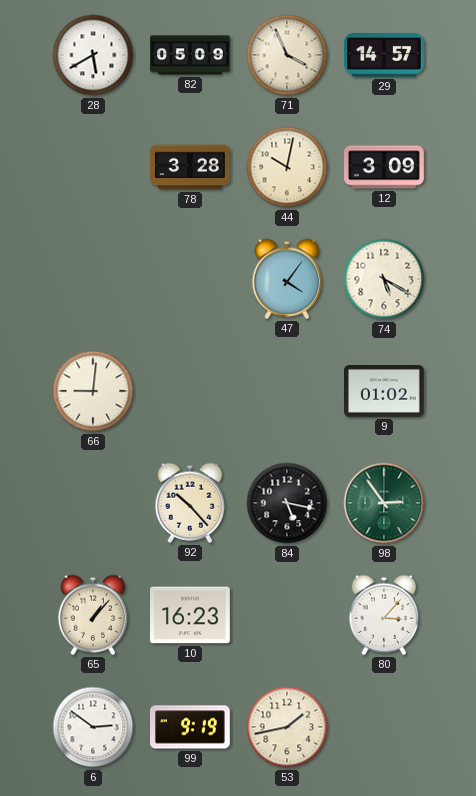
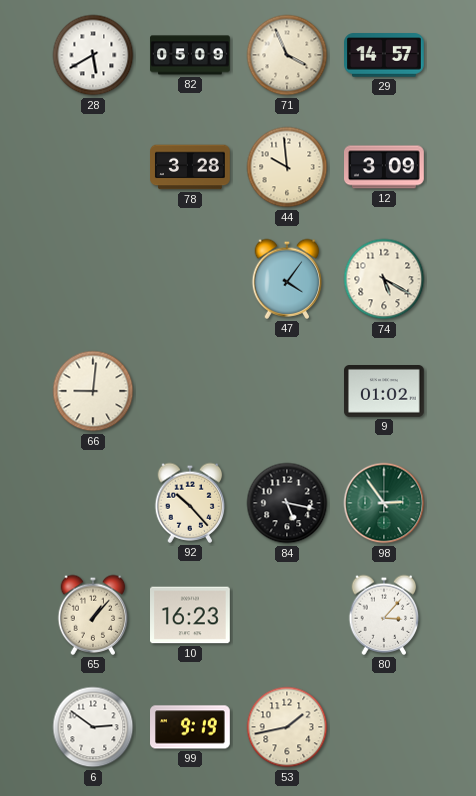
44: 10:02 -> 9:59
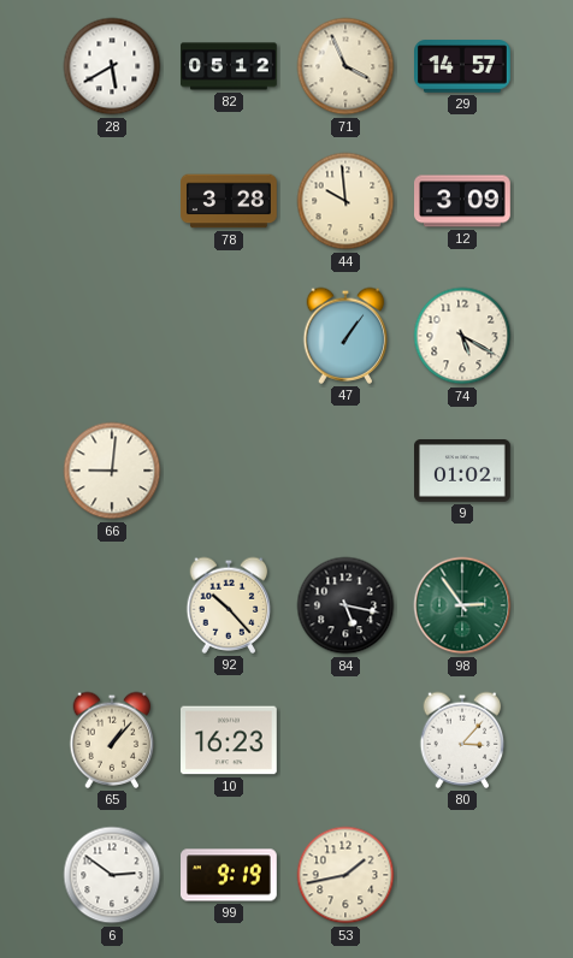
82: 05:09 -> 05:12
47: 4:06 -> 1:06
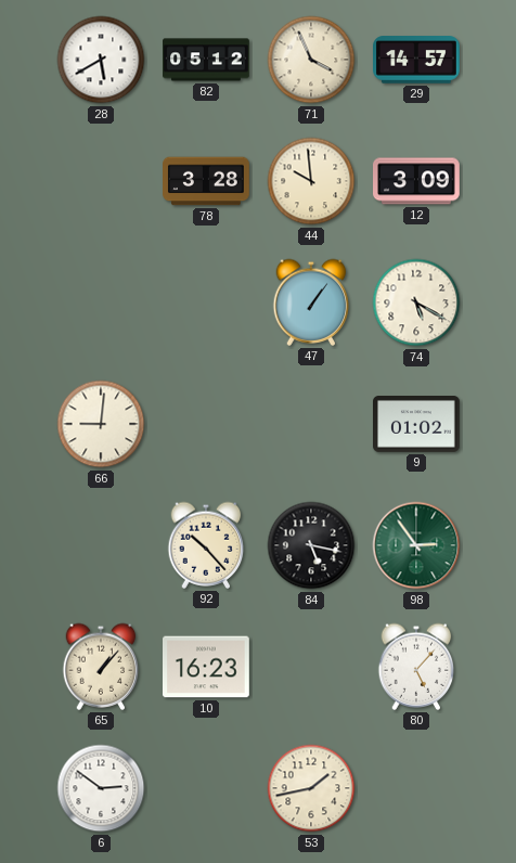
80: 3:07 -> 5:07
99: 9:19 -> none
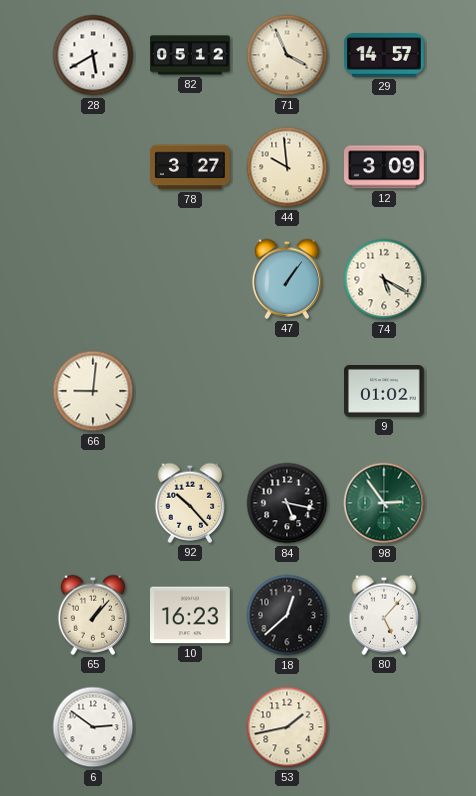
78: 3:28 -> 3:27
18: none -> 12:38
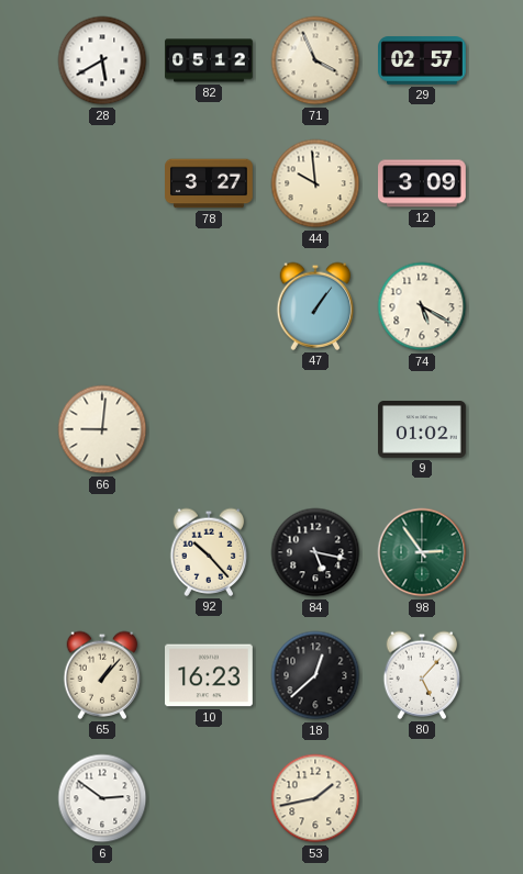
29: 14:57 -> 02:57
